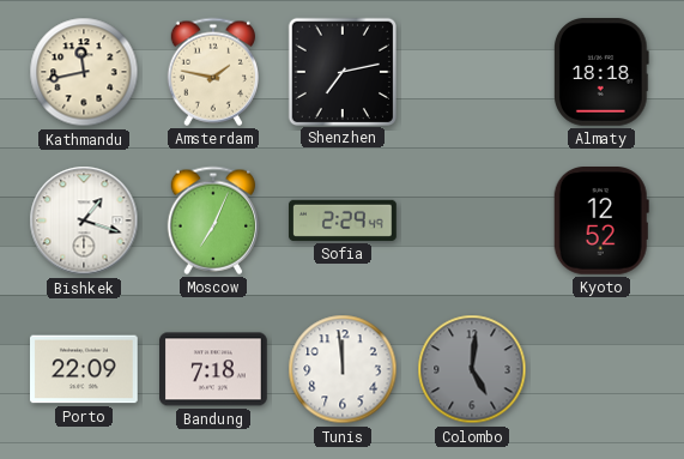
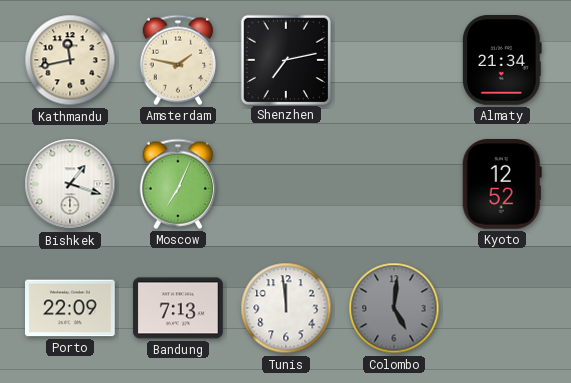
Almaty: 18:18 -> 21:34
Sofia: 2:29 -> none
Bandung: 7:18 -> 7:13
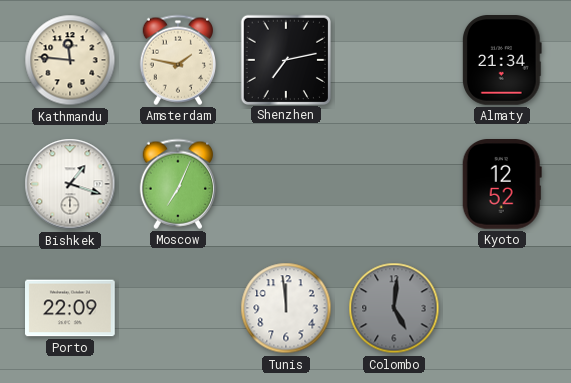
Kathmandu: 11:43 -> 11:46
Bandung: 7:13 -> none
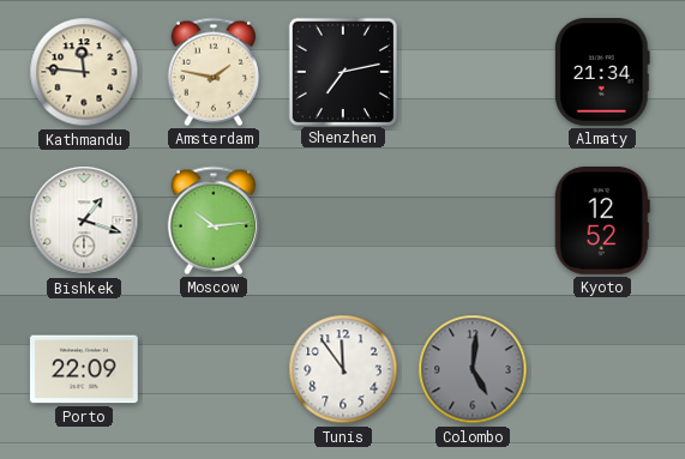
Moscow: 7:04 -> 10:14
Tunis: 11:59 -> 11:54
